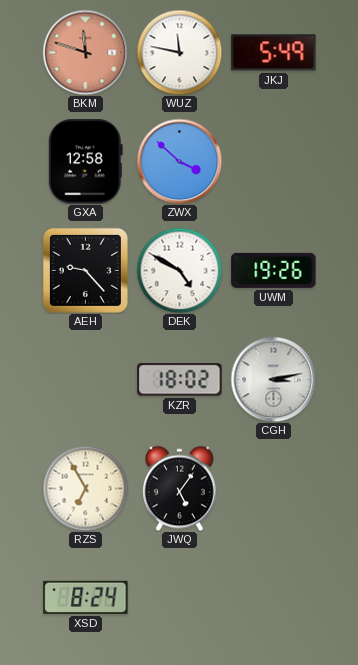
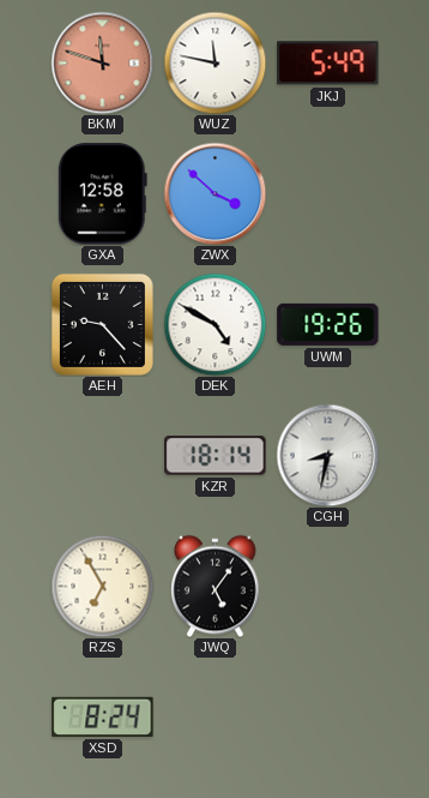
KZR: 18:02 -> 18:14
CGH: 3:13 -> 8:32
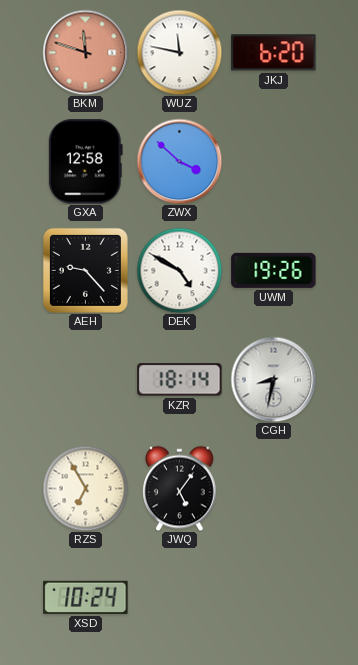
JKJ: 5:49 -> 6:20
XSD: 8:24 -> 10:24
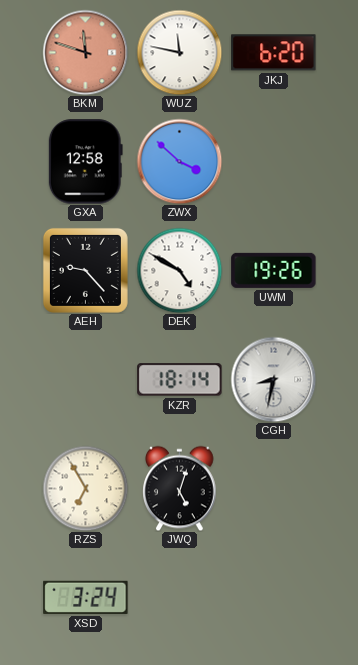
JWQ: 5:06 -> 5:03
XSD: 10:24 -> 3:24
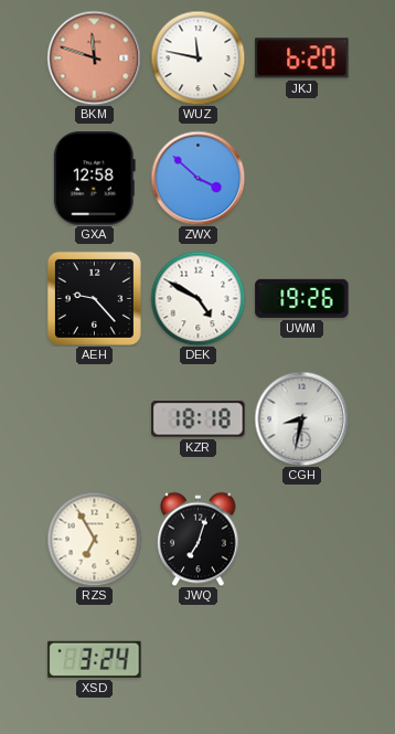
KZR: 18:14 -> 18:18
JWQ: 5:03 -> 7:03
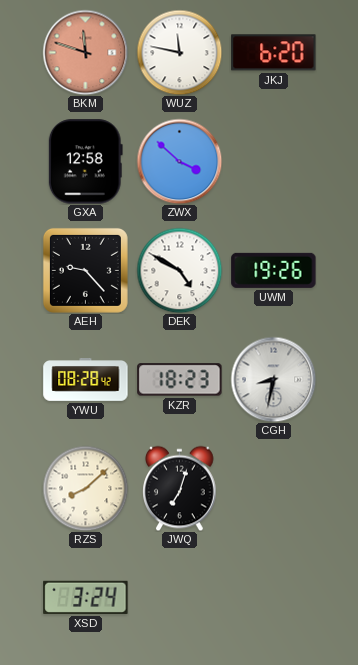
YWU: none -> 08:28
KZR: 18:18 -> 18:23
RZS: 6:55 -> 8:08
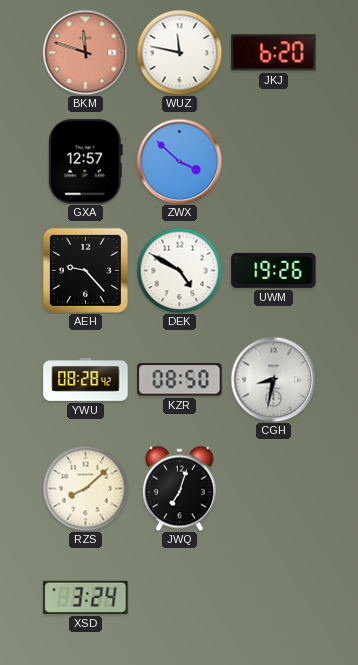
GXA: 12:58 -> 12:57
KZR: 18:23 -> 08:50
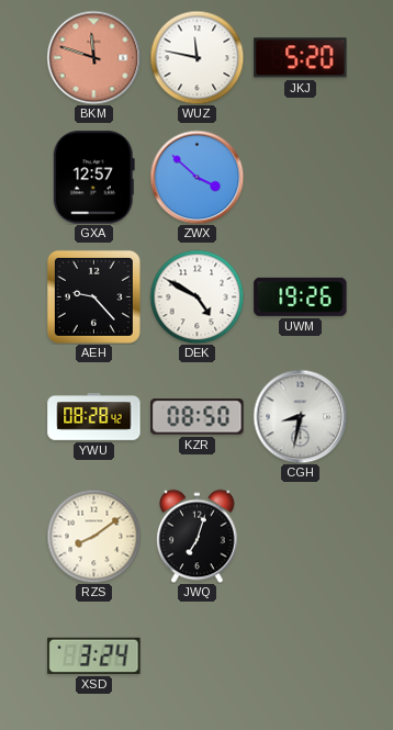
JKJ: 6:20 -> 5:20
RZS: 8:08 -> 8:09
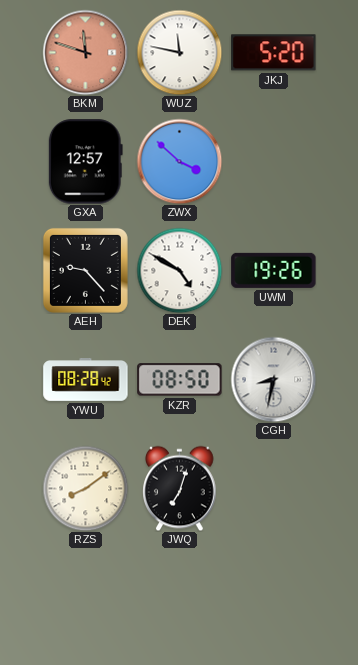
XSD: 3:24 -> none
